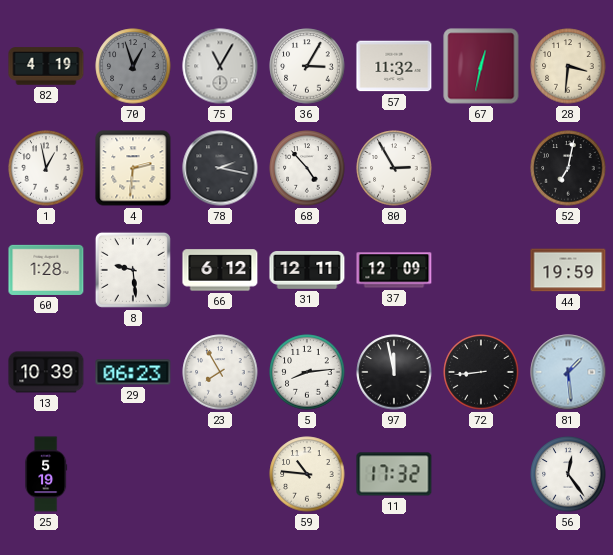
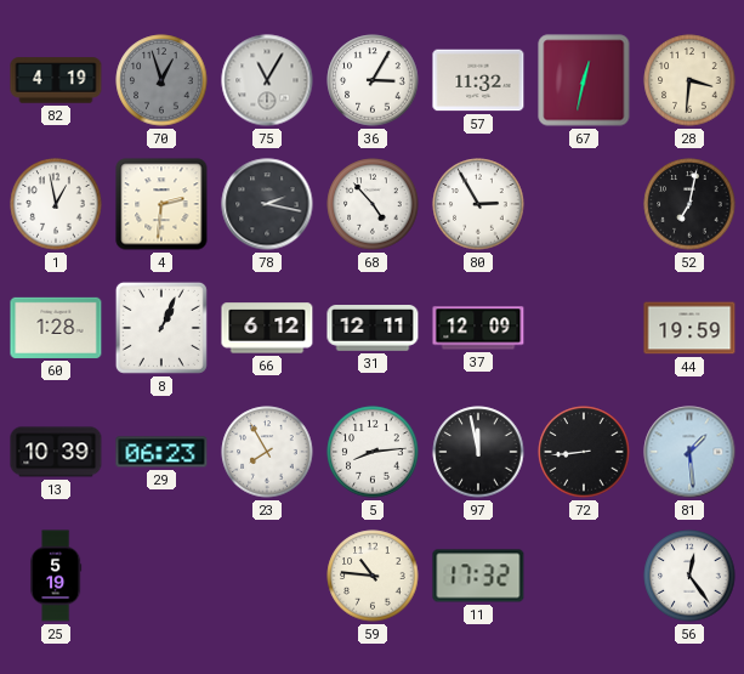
8: 9:29 -> 1:04
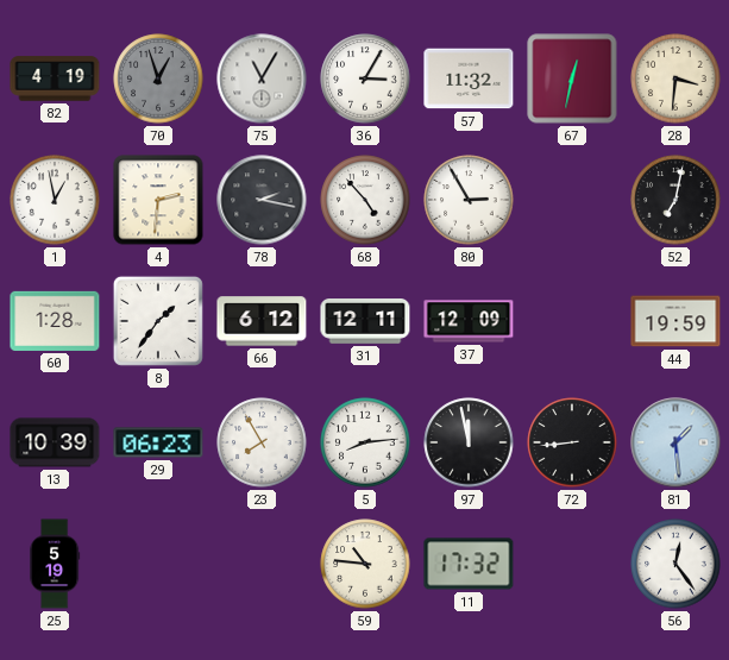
8: 1:04 -> 1:36
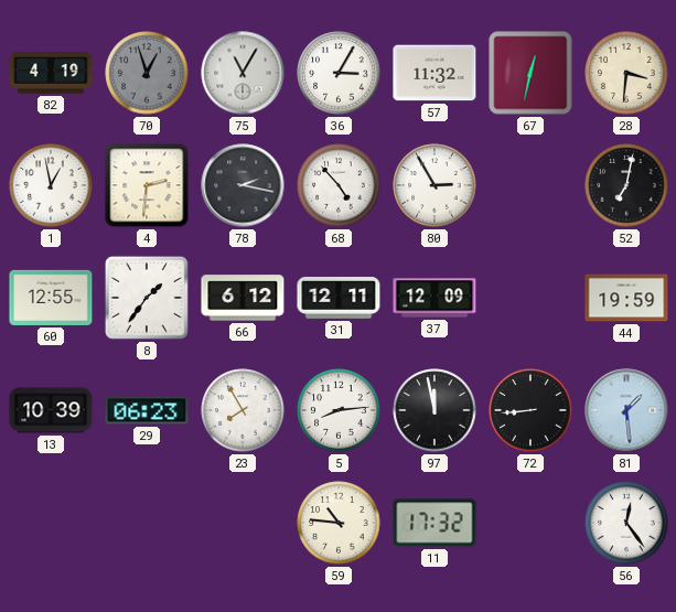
60: 1:28 -> 12:55
25: 5:19 -> none
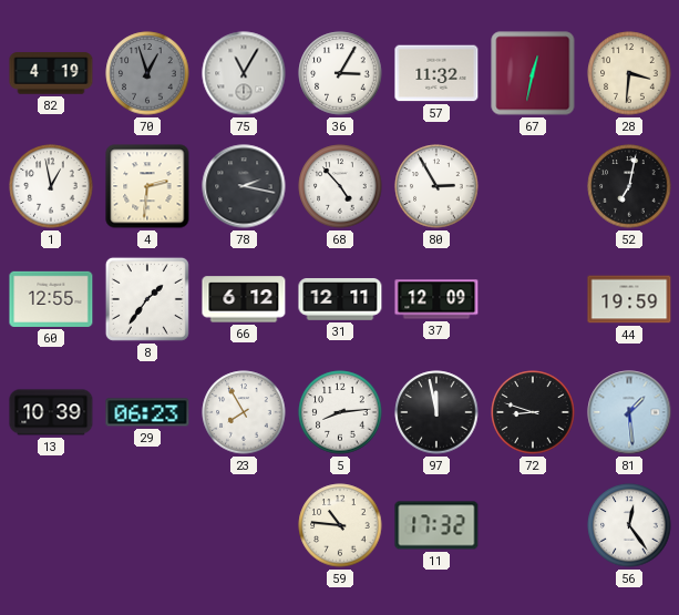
72: 8:44 -> 8:48
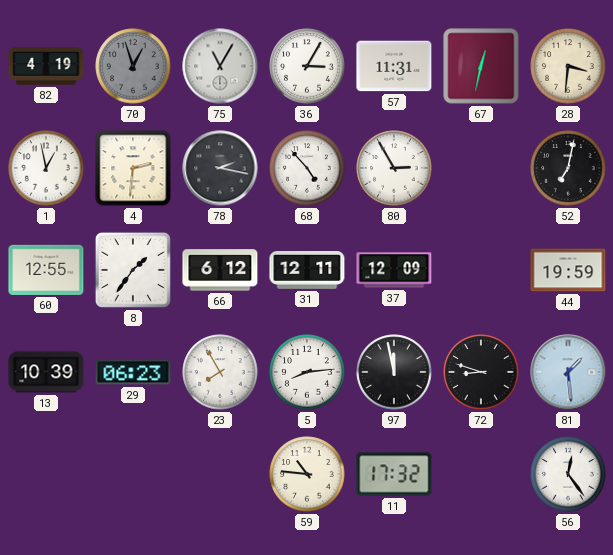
57: 11:32 -> 11:31
